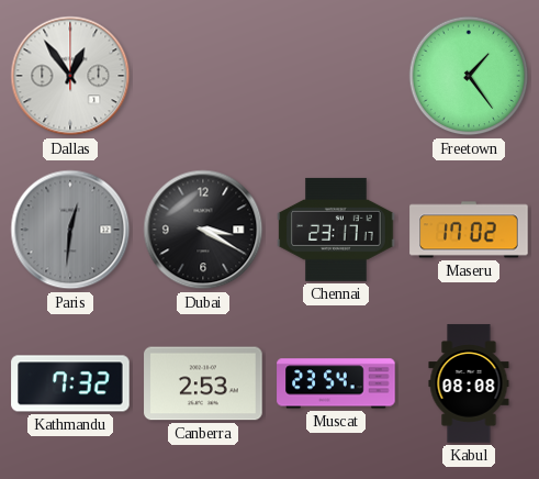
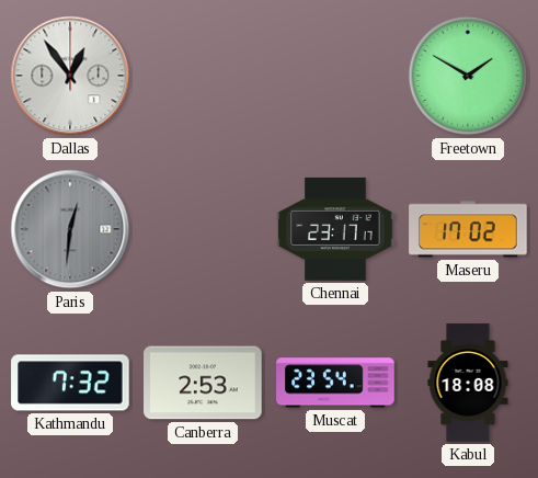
Freetown: 1:24 -> 1:50
Dubai: 3:20 -> none
Kabul: 08:08 -> 18:08
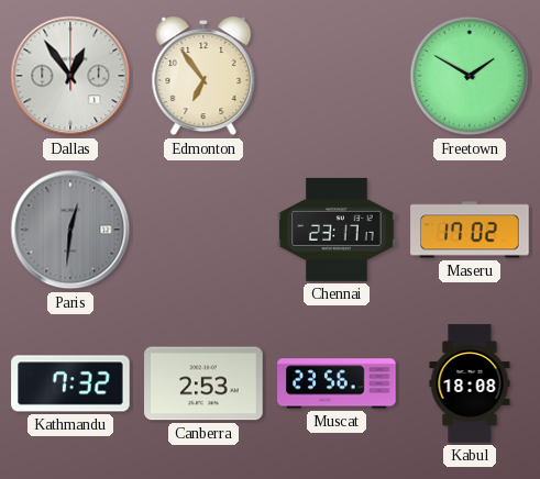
Edmonton: none -> 6:54
Muscat: 23:54 -> 23:56
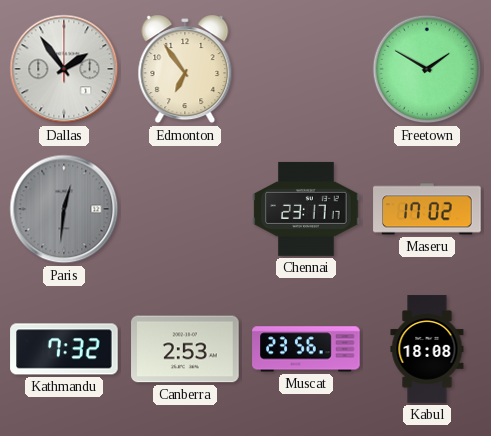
Dallas: 12:54 -> 1:54
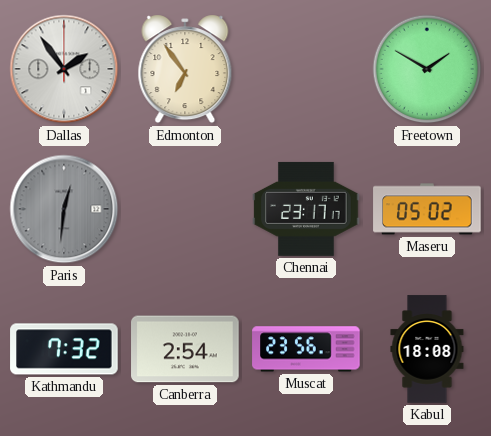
Maseru: 17:02 -> 05:02
Canberra: 2:53 -> 2:54
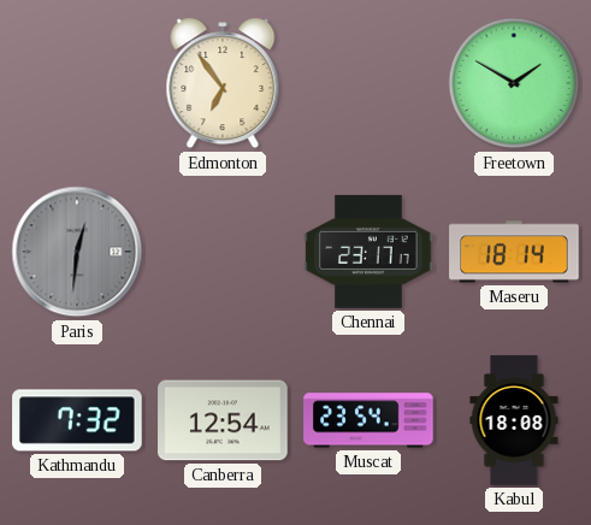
Dallas: 1:54 -> none
Maseru: 05:02 -> 18:14
Canberra: 2:54 -> 12:54
Muscat: 23:56 -> 23:54
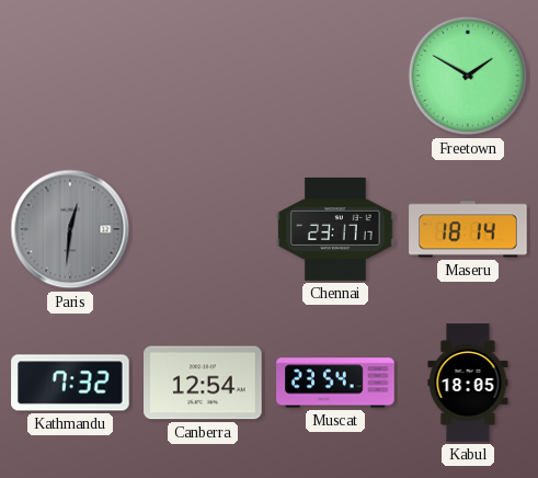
Edmonton: 6:54 -> none
Kabul: 18:08 -> 18:05
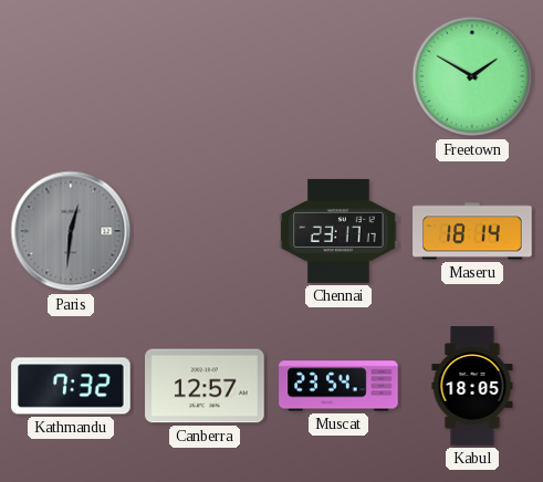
Canberra: 12:54 -> 12:57
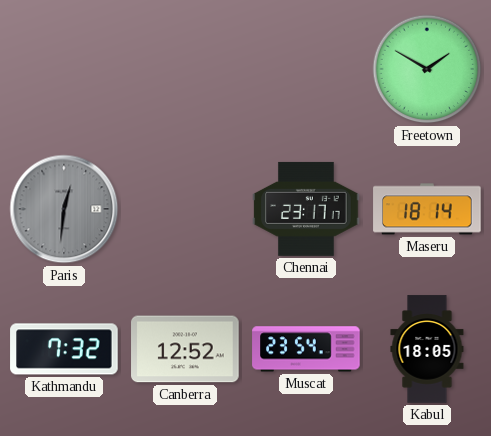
Canberra: 12:57 -> 12:52
